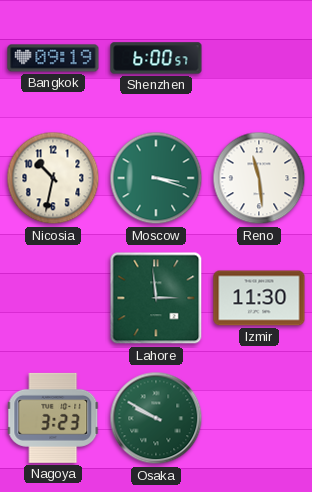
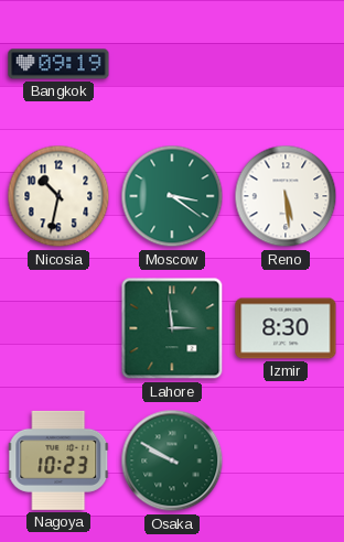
Shenzhen: 6:00 -> none
Moscow: 3:18 -> 3:21
Reno: 11:29 -> 5:29
Izmir: 11:30 -> 8:30
Nagoya: 3:23 -> 10:23
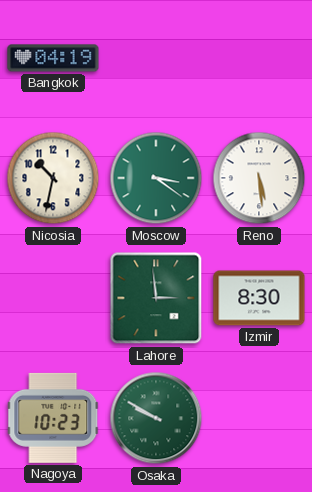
Bangkok: 09:19 -> 04:19
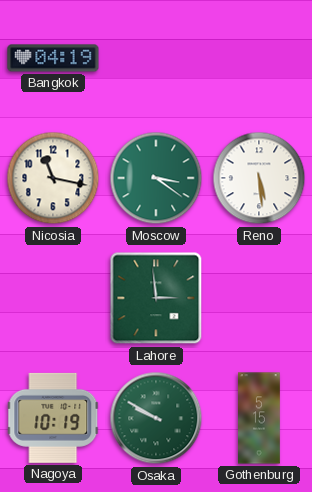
Nicosia: 10:32 -> 11:17
Izmir: 8:30 -> none
Nagoya: 10:23 -> 10:19
Gothenburg: none -> 5:15
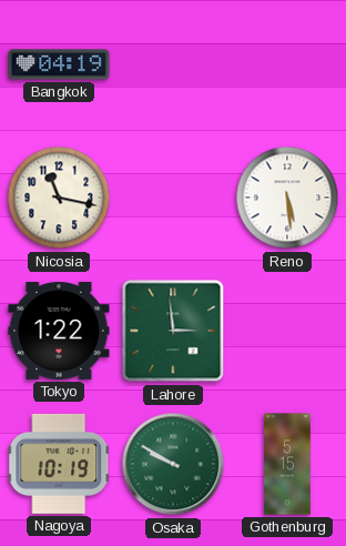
Moscow: 3:21 -> none
Tokyo: none -> 1:22
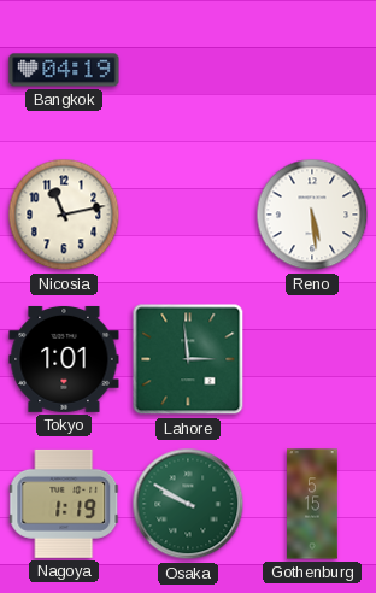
Nicosia: 11:17 -> 11:13
Tokyo: 1:22 -> 1:01
Nagoya: 10:19 -> 1:19
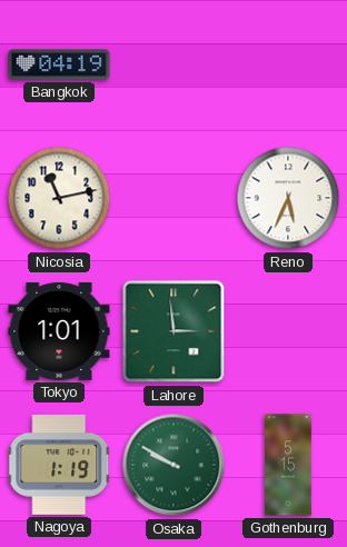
Reno: 5:29 -> 5:34
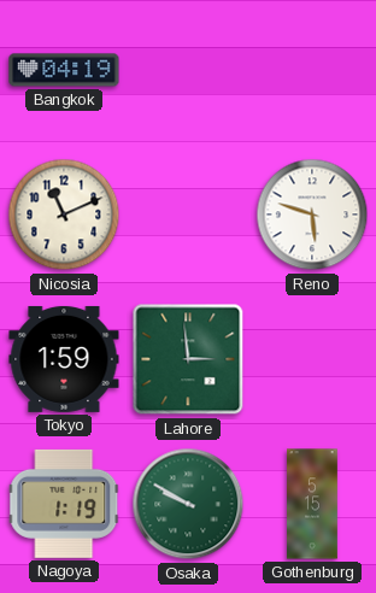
Nicosia: 11:13 -> 11:11
Reno: 5:34 -> 5:48
Tokyo: 1:01 -> 1:59
